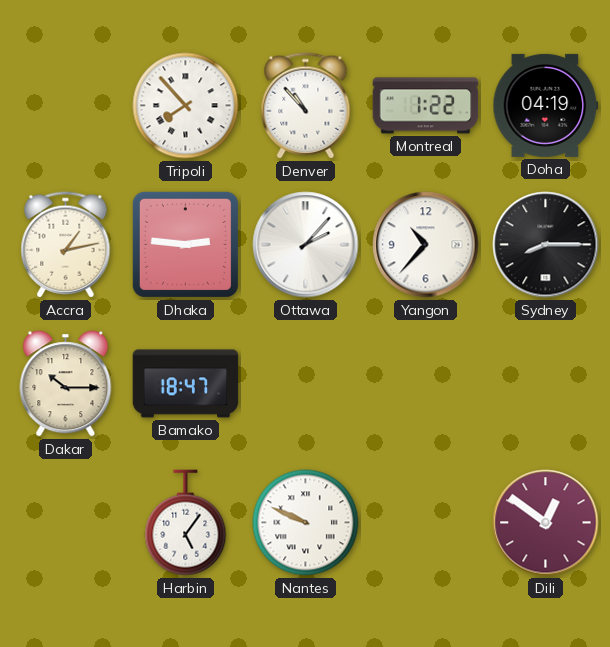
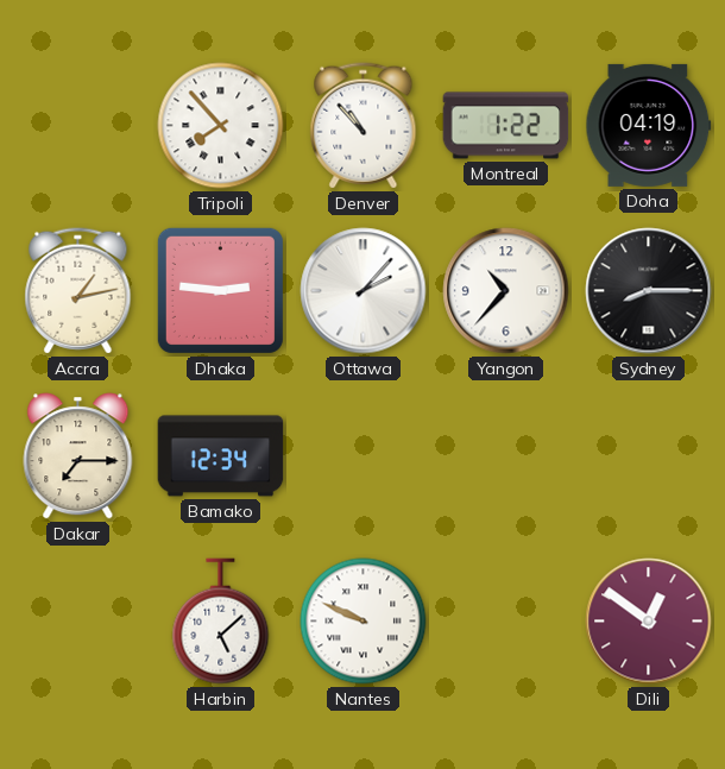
Dakar: 10:15 -> 7:15
Bamako: 18:47 -> 12:34
Harbin: 5:06 -> 5:08
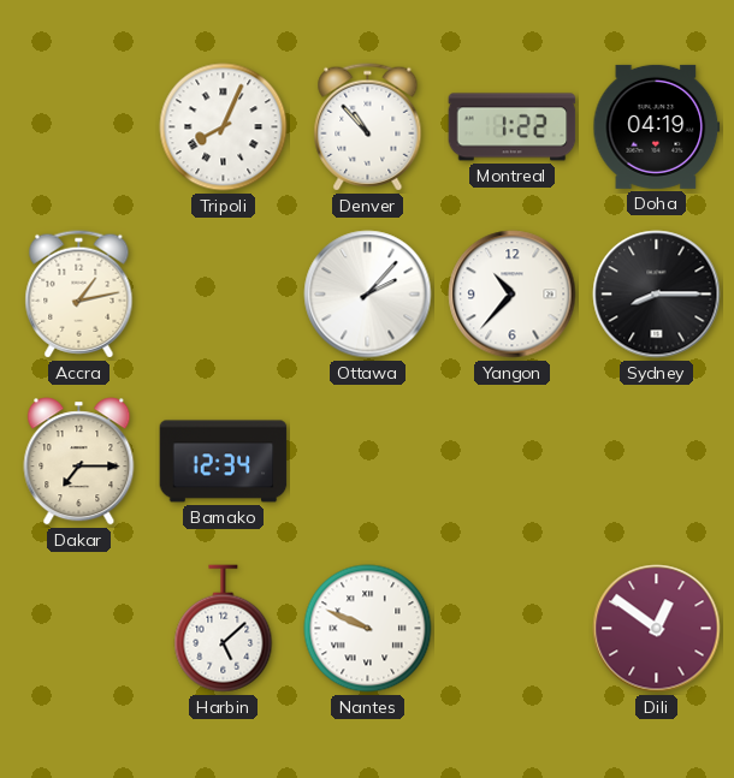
Tripoli: 7:53 -> 8:04
Dhaka: 2:46 -> none
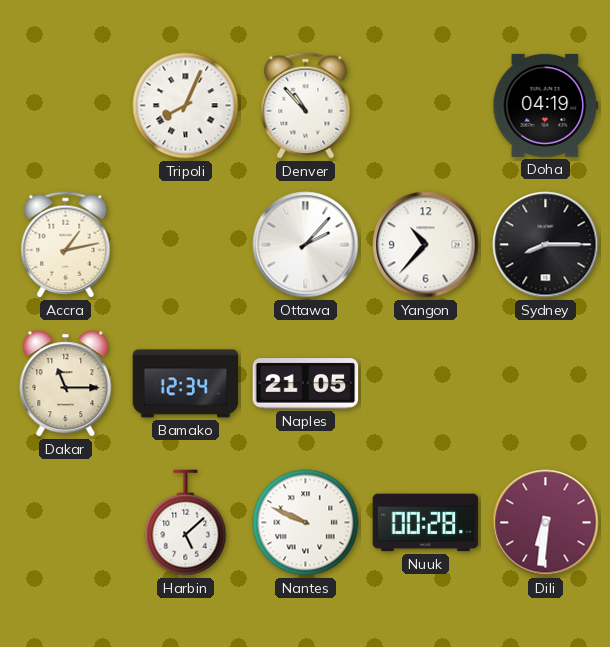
Montreal: 1:22 -> none
Dakar: 7:15 -> 11:15
Naples: none -> 21:05
Nuuk: none -> 00:28
Dili: 12:51 -> 6:31
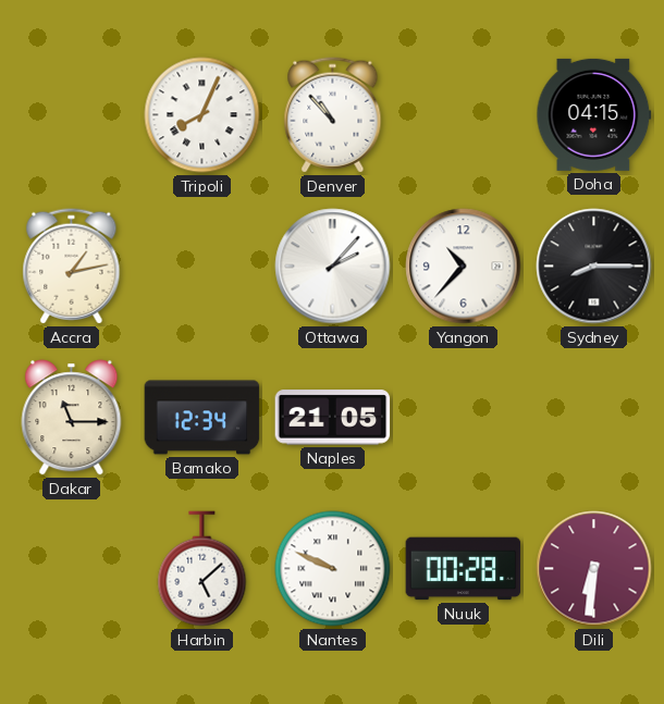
Doha: 04:19 -> 04:15
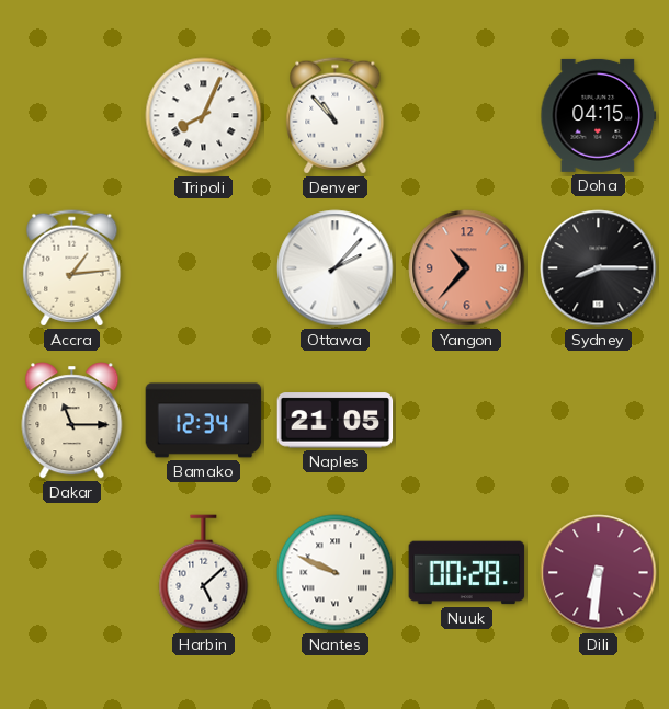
Accra: 1:13 -> 1:14
Yangon dial: white -> salmon
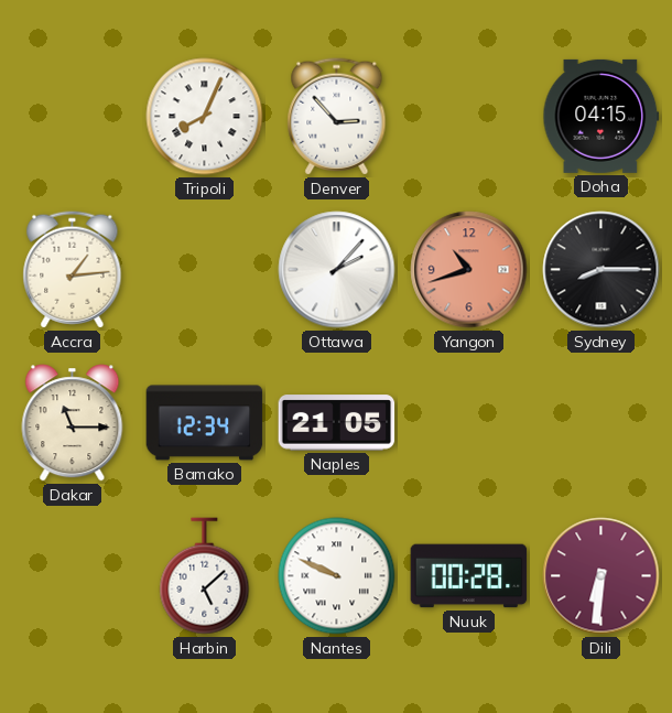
Denver: 10:53 -> 2:53
Yangon: 10:37 -> 10:42
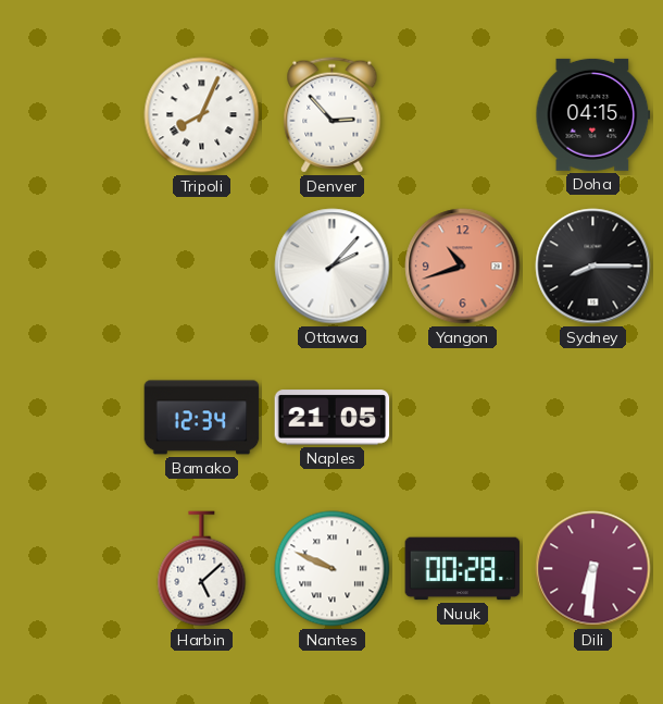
Accra: 1:14 -> none
Dakar: 11:15 -> none
